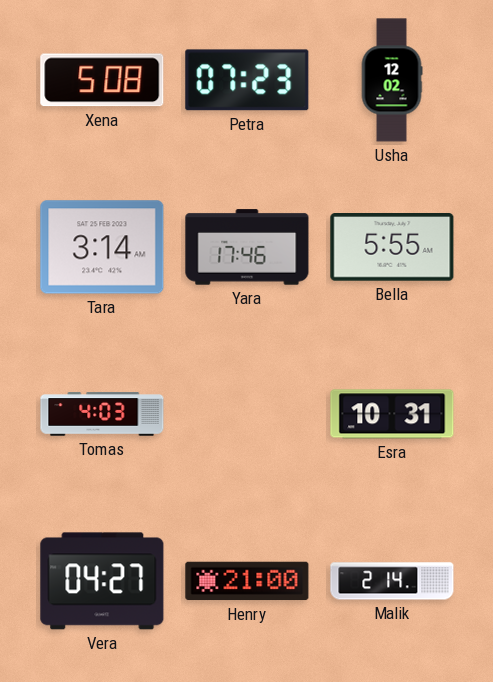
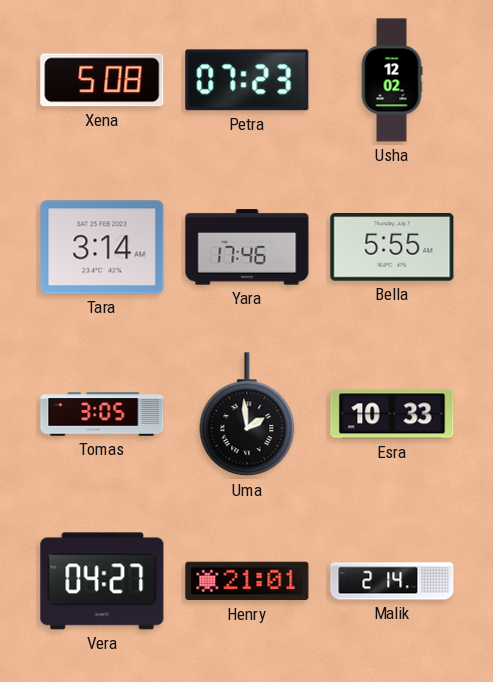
Tomas: 4:03 -> 3:05
Uma: none -> 1:59
Esra: 10:31 -> 10:33
Henry: 21:00 -> 21:01
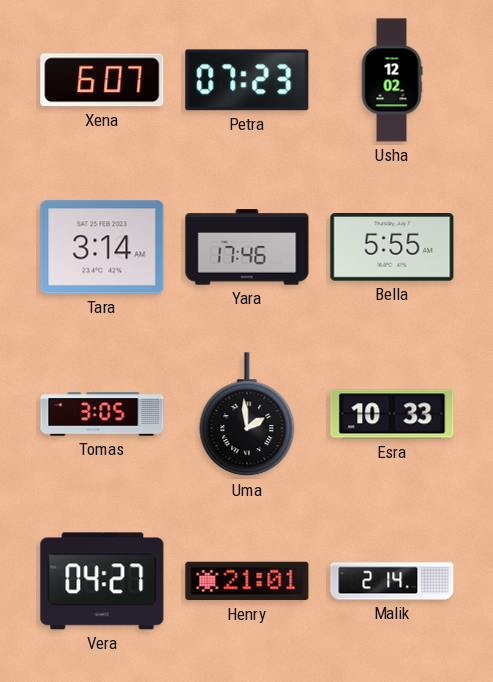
Xena: 5:08 -> 6:07
